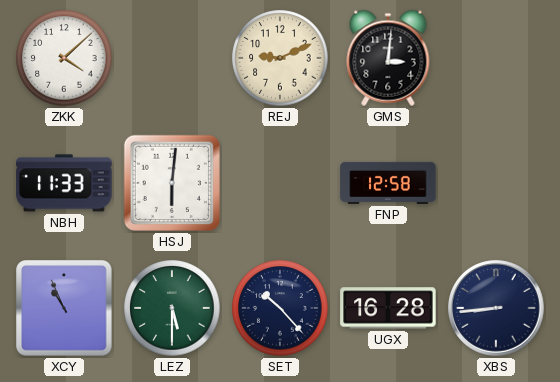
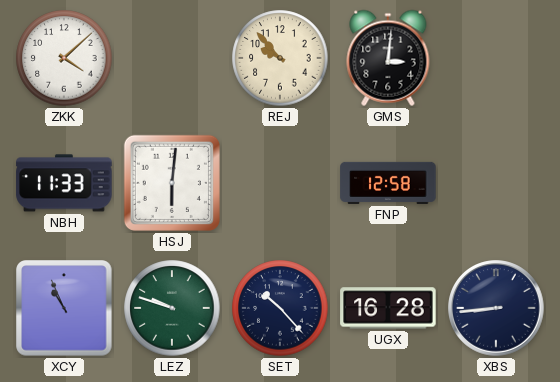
REJ: 9:11 -> 9:53
LEZ: 5:30 -> 9:48
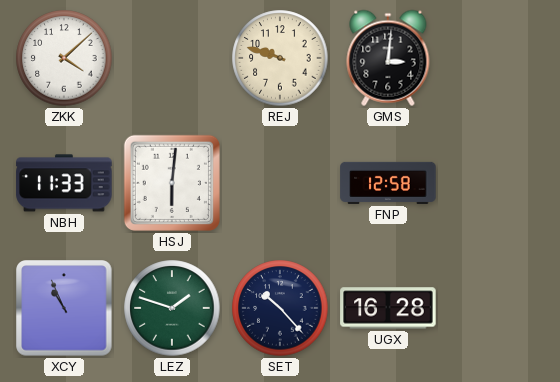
REJ: 9:53 -> 9:48
LEZ: 9:48 -> 1:48
XBS: 8:44 -> none
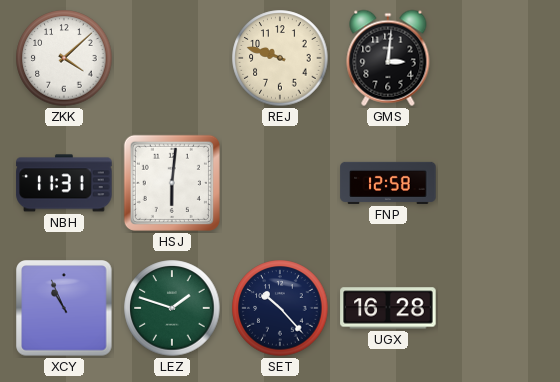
NBH: 11:33 -> 11:31
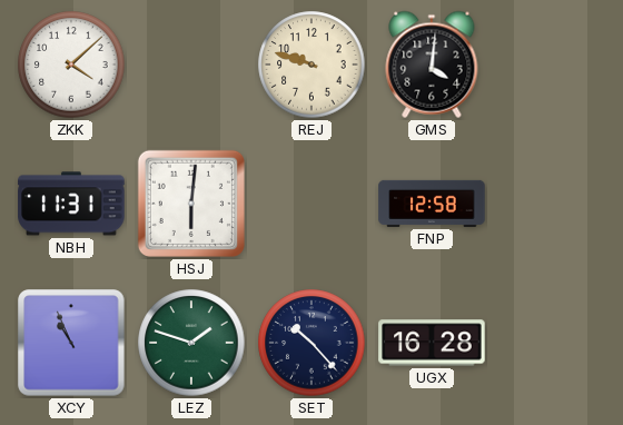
GMS: 3:01 -> 4:01
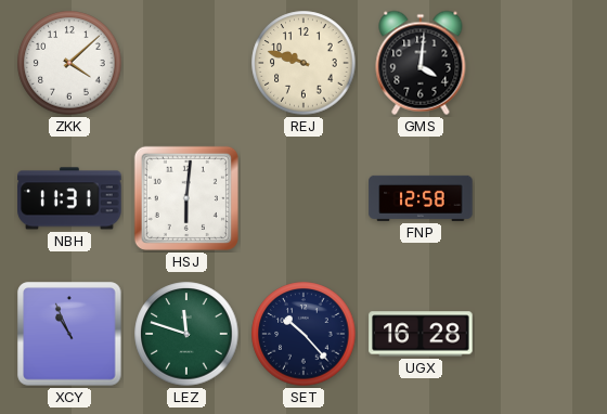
LEZ: 1:48 -> 11:48
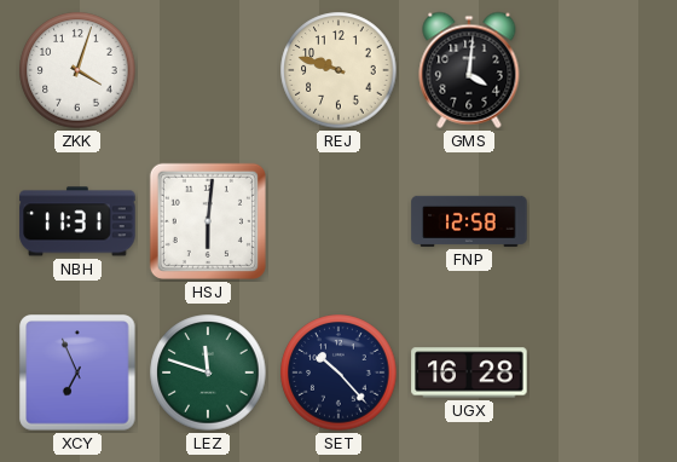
ZKK: 4:08 -> 4:03
XCY: 10:56 -> 6:56
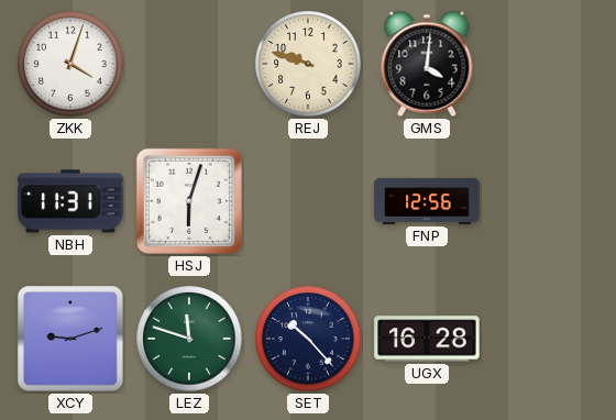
HSJ: 6:01 -> 6:03
FNP: 12:58 -> 12:56
XCY: 6:56 -> 9:12
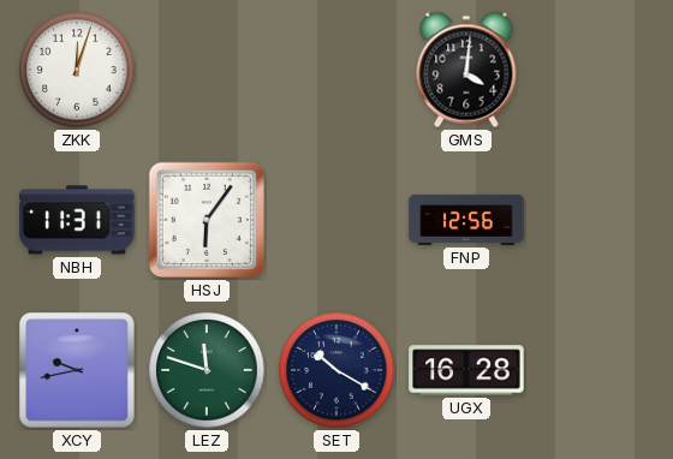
ZKK: 4:03 -> 12:03
REJ: 9:48 -> none
HSJ: 6:03 -> 6:06
XCY: 9:12 -> 9:43
SET: 10:23 -> 10:20
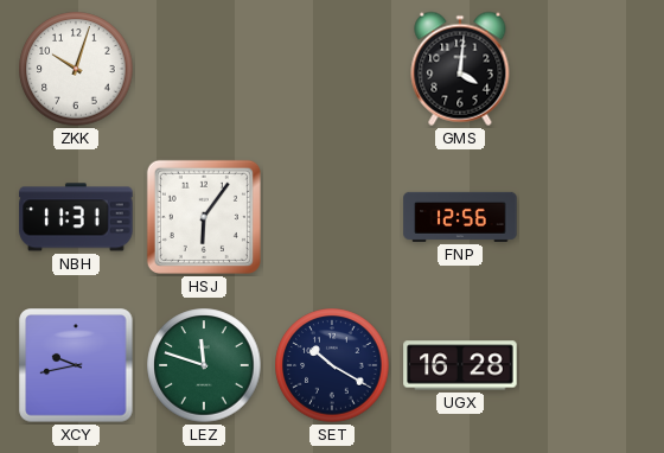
ZKK: 12:03 -> 10:03
